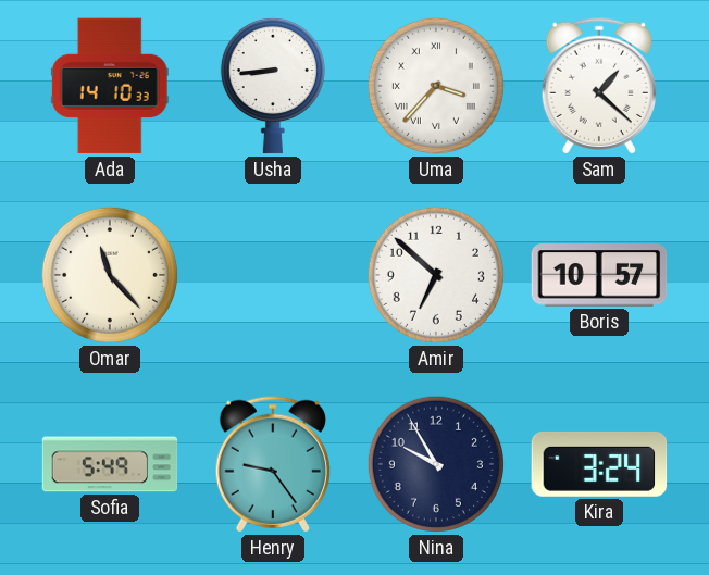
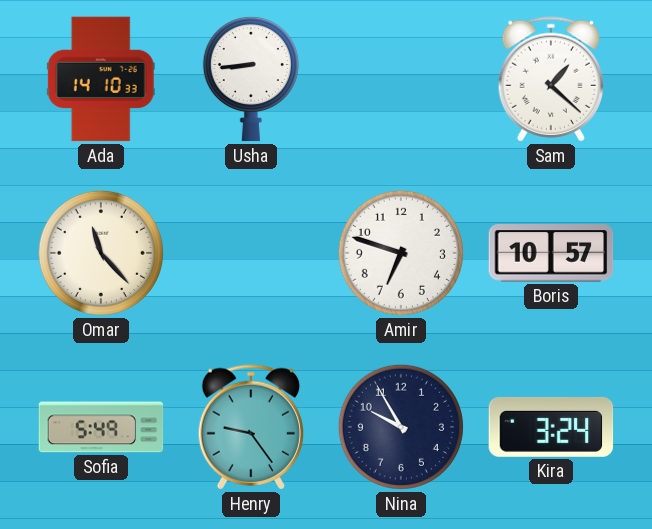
Uma: 3:37 -> none
Amir: 6:52 -> 6:48
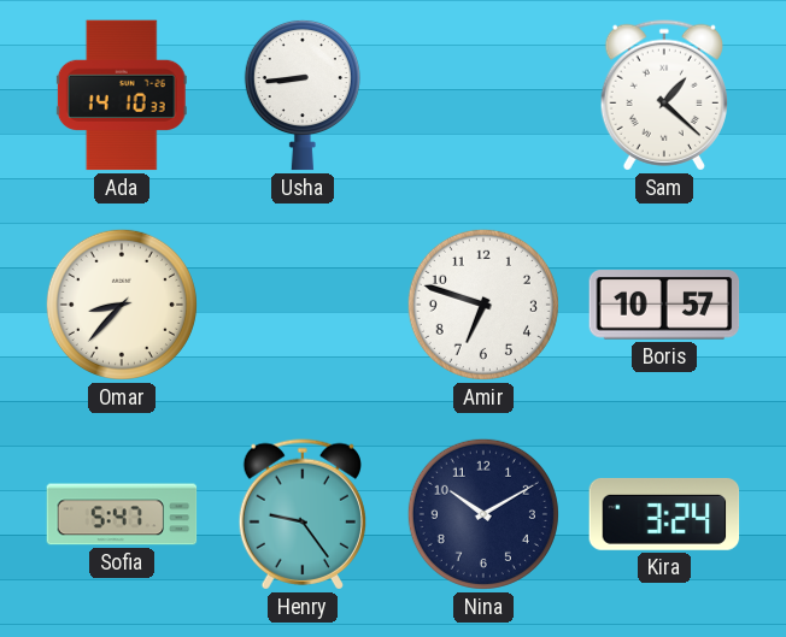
Omar: 11:23 -> 8:37
Sofia: 5:49 -> 5:47
Nina: 9:55 -> 10:10
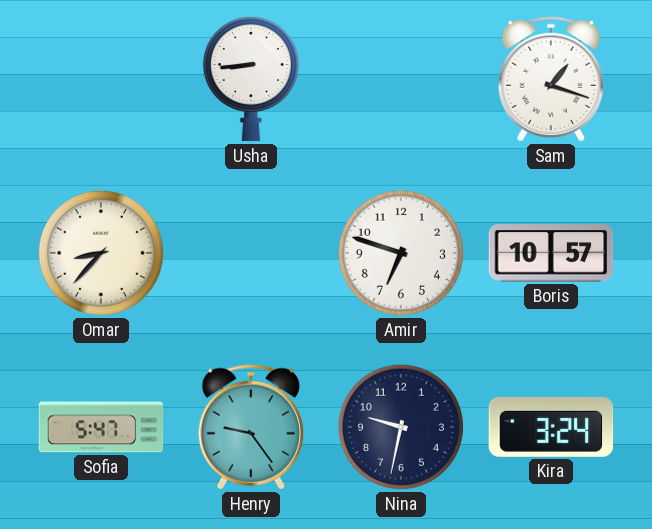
Ada: 14:10 -> none
Sam: 1:22 -> 1:18
Nina: 10:10 -> 9:32
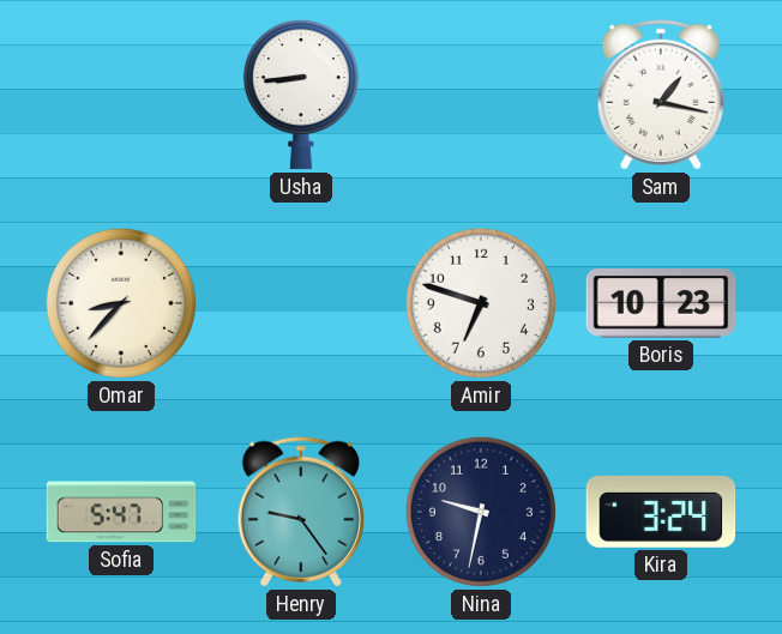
Sam: 1:18 -> 1:17
Boris: 10:57 -> 10:23
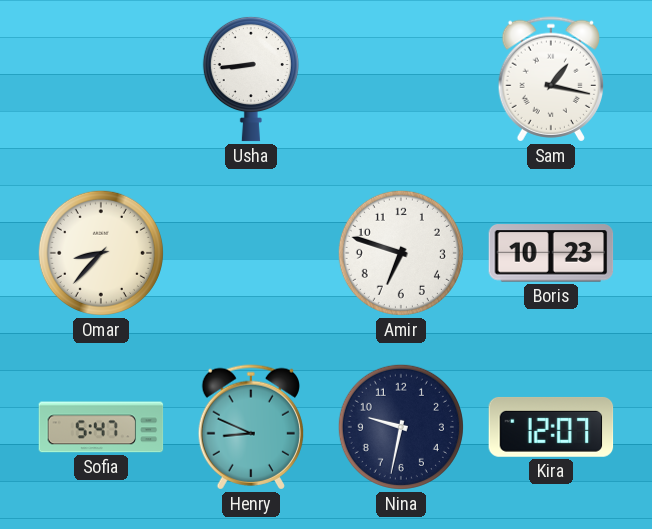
Henry: 9:24 -> 8:49
Kira: 3:24 -> 12:07
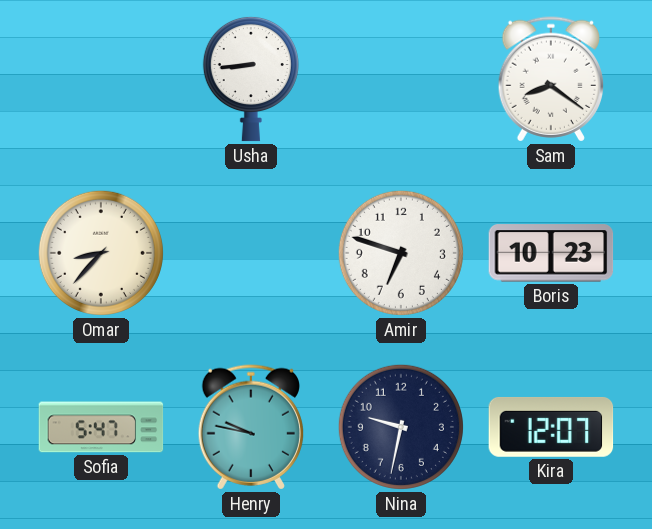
Sam: 1:17 -> 8:21
Henry: 8:49 -> 9:47
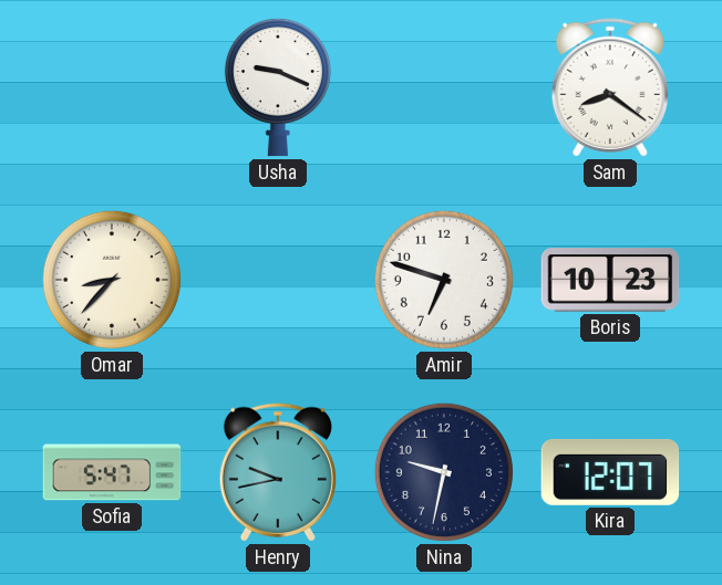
Usha: 8:44 -> 9:19
Henry: 9:47 -> 9:43
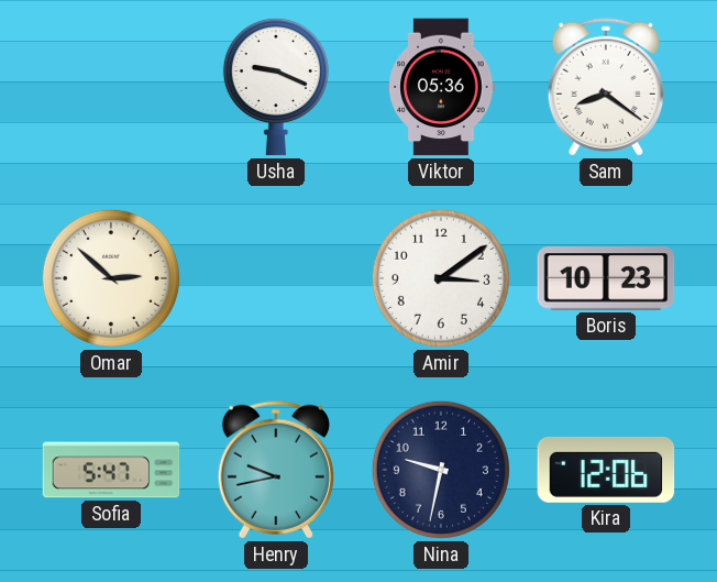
Viktor: none -> 05:36
Omar: 8:37 -> 2:52
Amir: 6:48 -> 3:09
Kira: 12:07 -> 12:06
